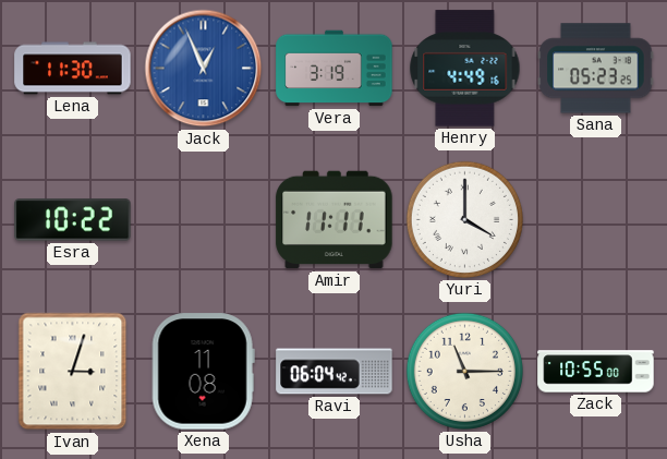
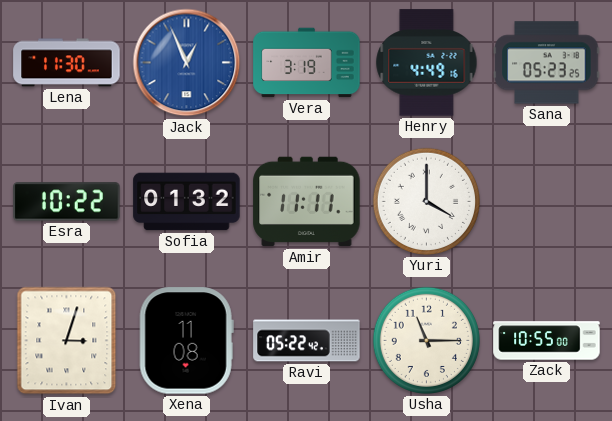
Sofia: none -> 01:32
Ravi: 06:04 -> 05:22
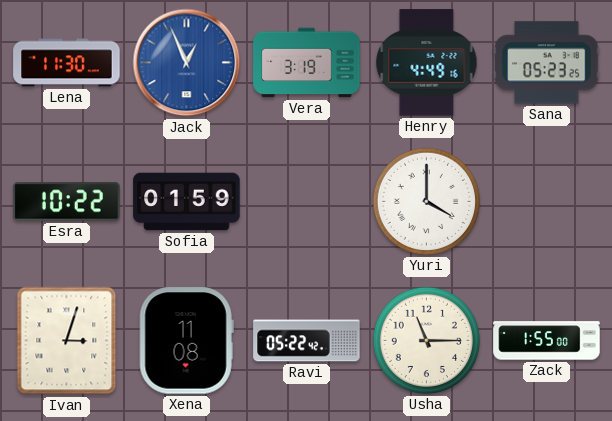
Sofia: 01:32 -> 01:59
Amir: 11:11 -> none
Zack: 10:55 -> 1:55
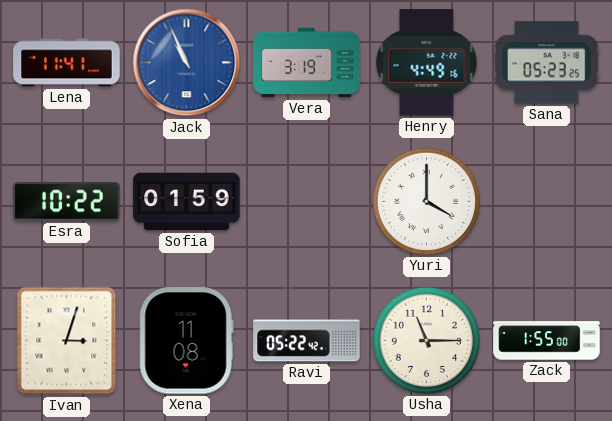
Lena: 11:30 -> 11:41
Jack: 12:56 -> 10:56
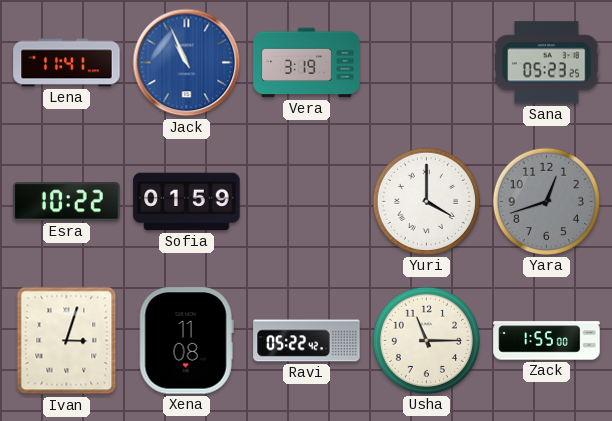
Henry: 4:49 -> none
Yara: none -> 12:42
